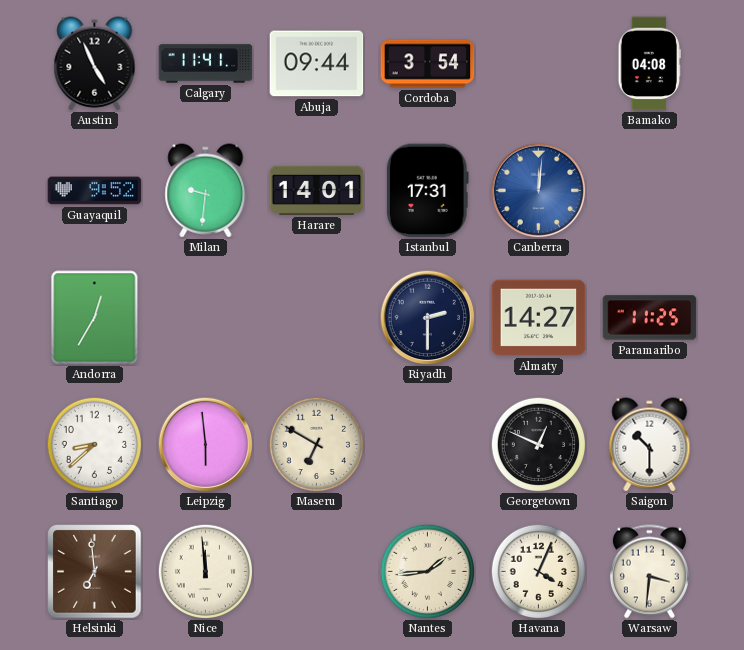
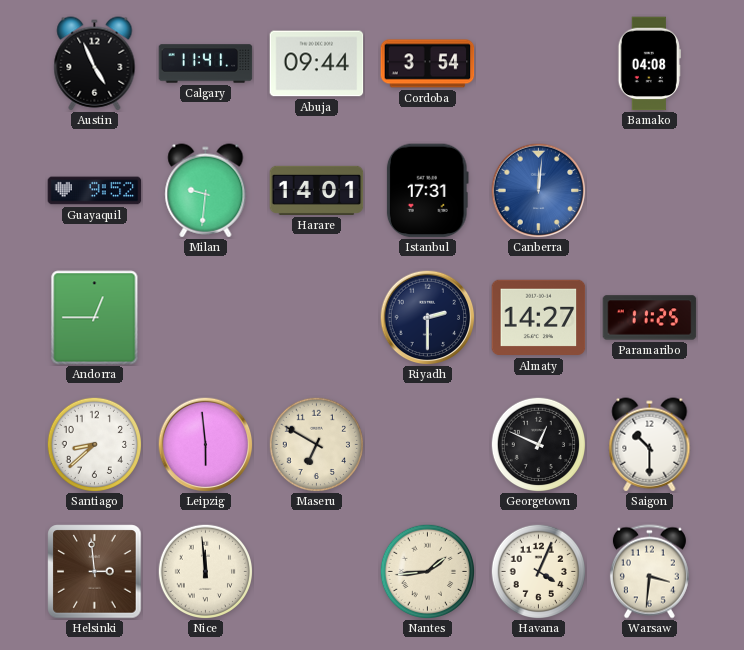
Andorra: 12:35 -> 12:45
Helsinki: 6:59 -> 2:59
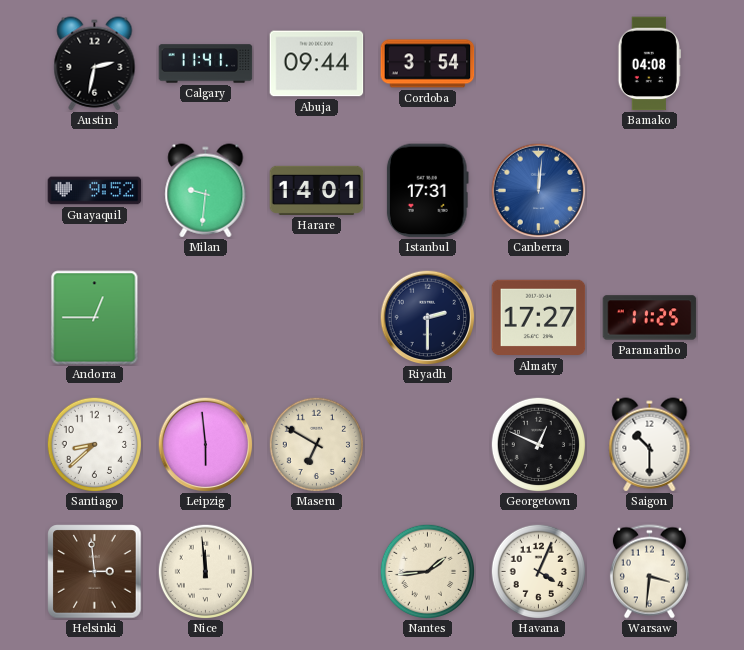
Austin: 4:56 -> 2:32
Almaty: 14:27 -> 17:27
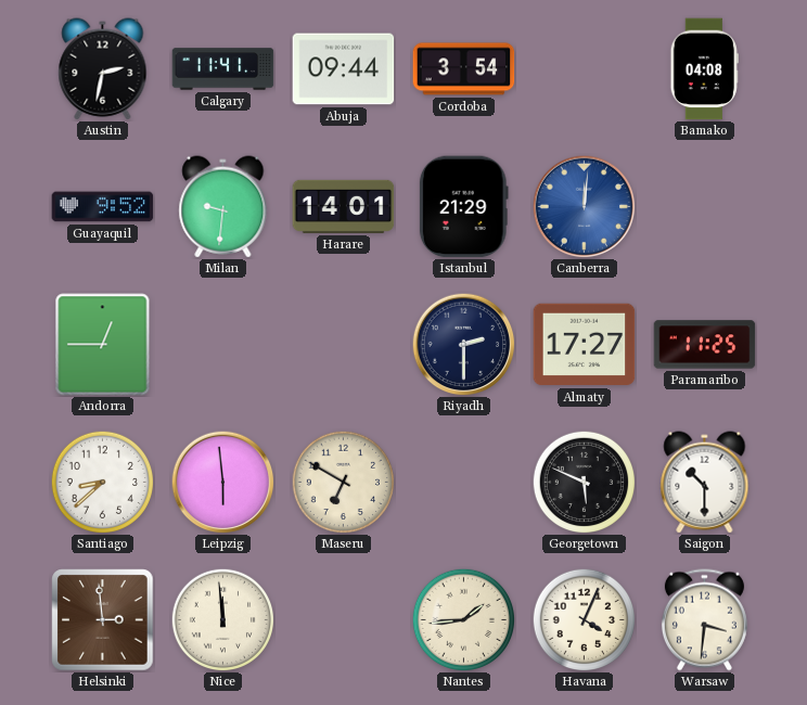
Istanbul: 17:31 -> 21:29
Georgetown: 12:49 -> 5:49
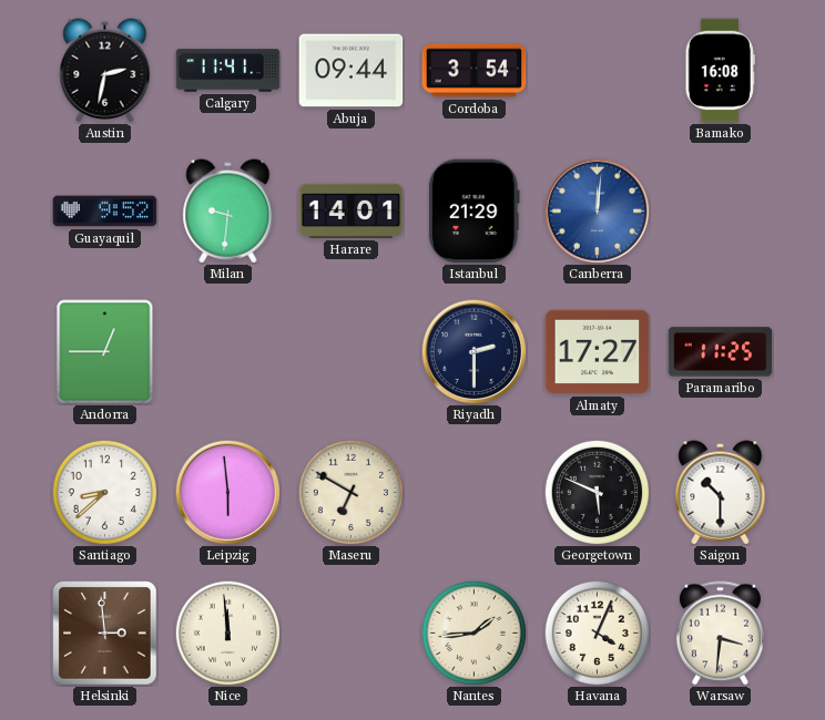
Bamako: 04:08 -> 16:08
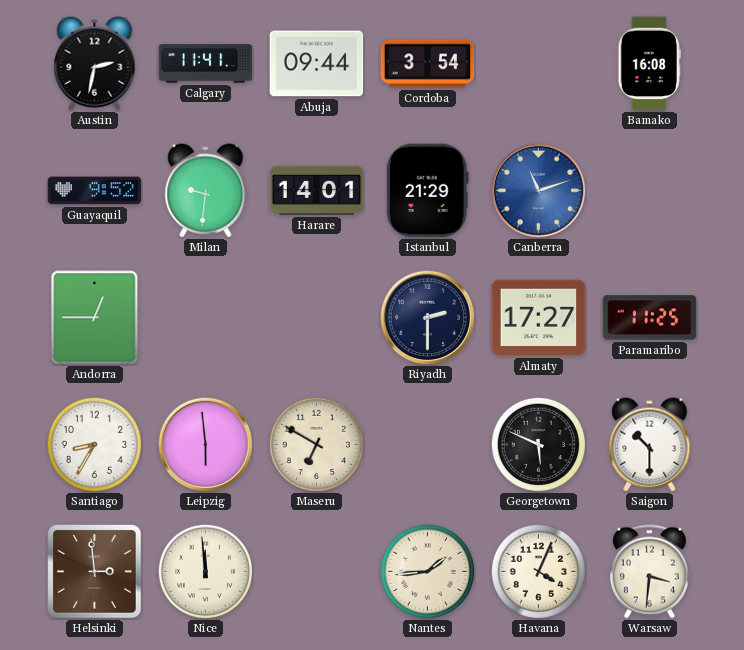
Canberra: 12:01 -> 11:12
Santiago: 8:38 -> 8:35
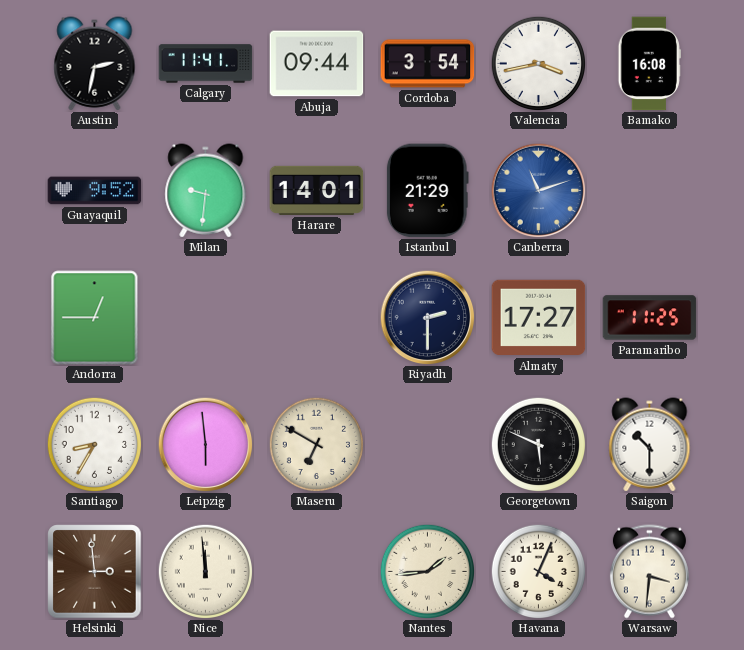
Valencia: none -> 3:43
